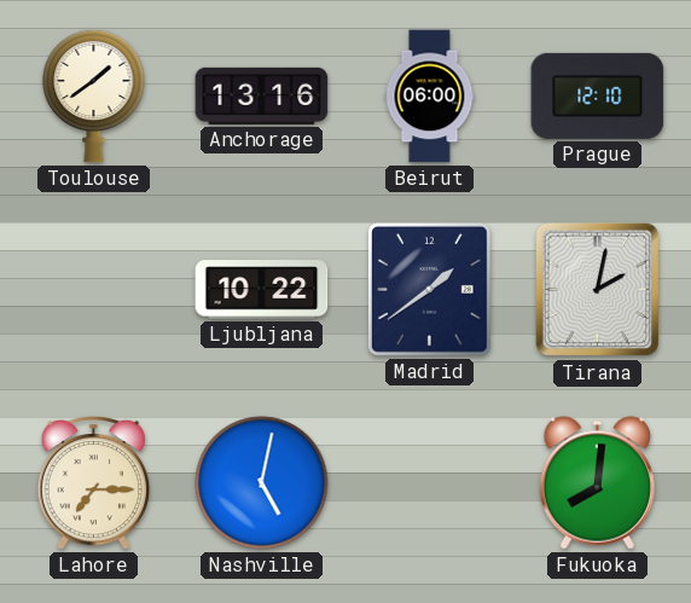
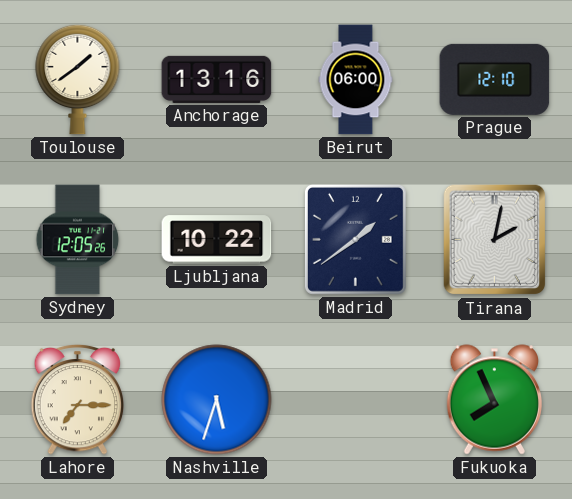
Sydney: none -> 12:05
Nashville: 5:02 -> 5:33
Fukuoka: 8:01 -> 7:56
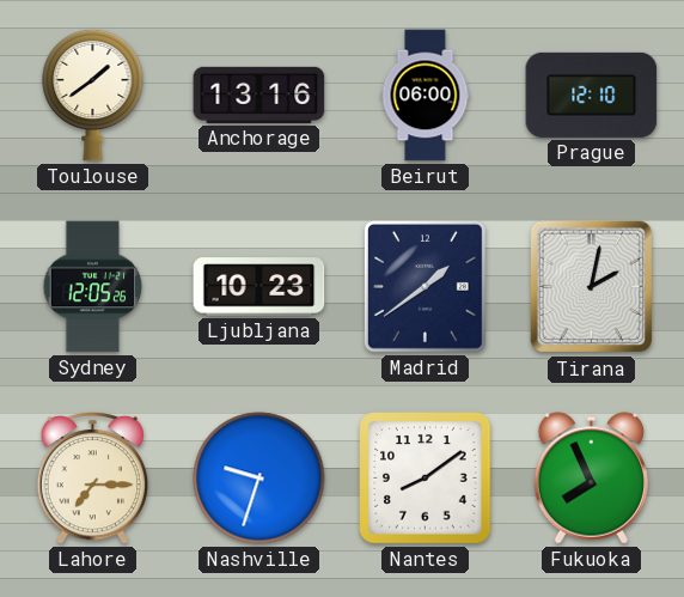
Ljubljana: 10:22 -> 10:23
Nashville: 5:33 -> 9:33
Nantes: none -> 8:09
